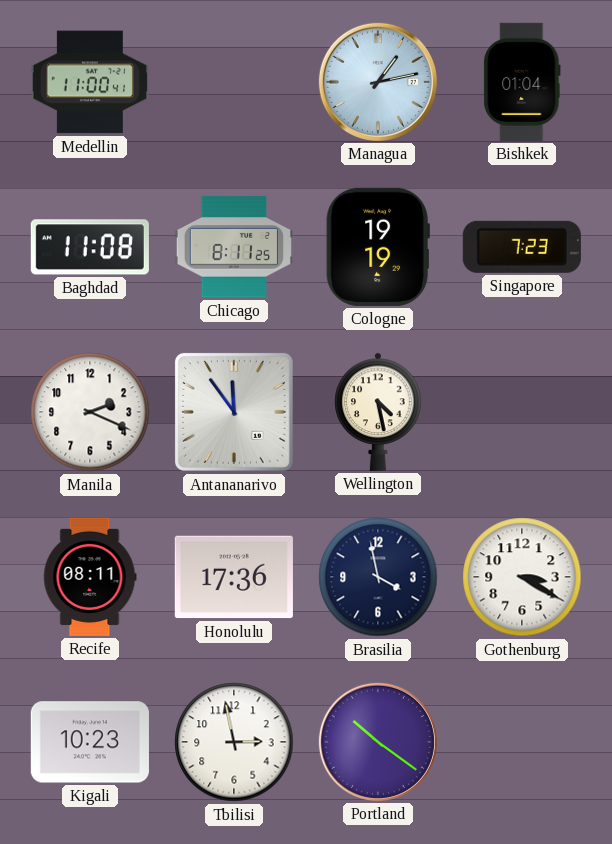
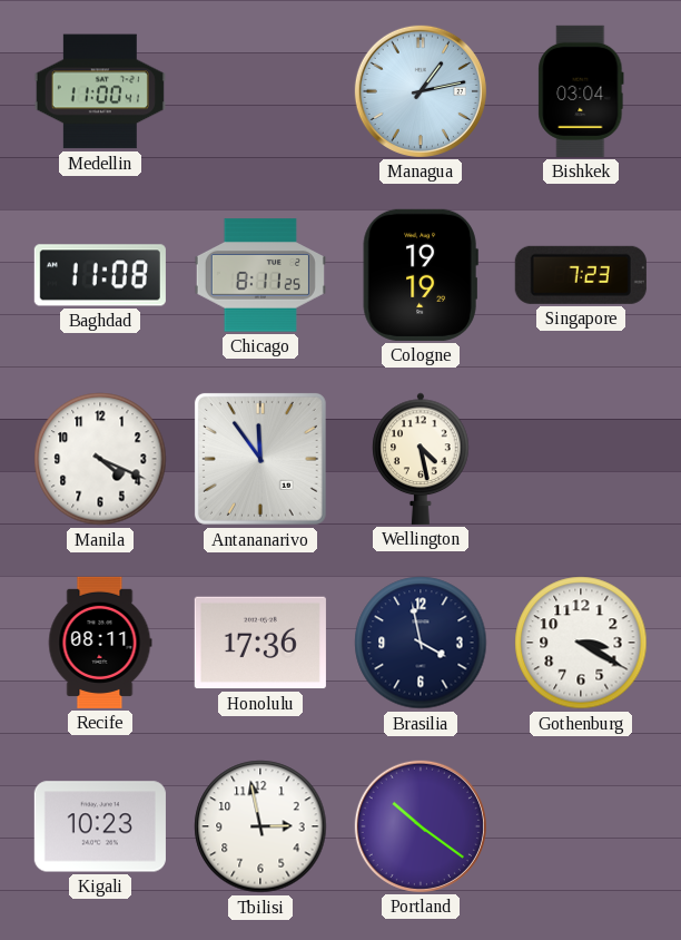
Bishkek: 01:04 -> 03:04
Manila: 2:19 -> 4:19
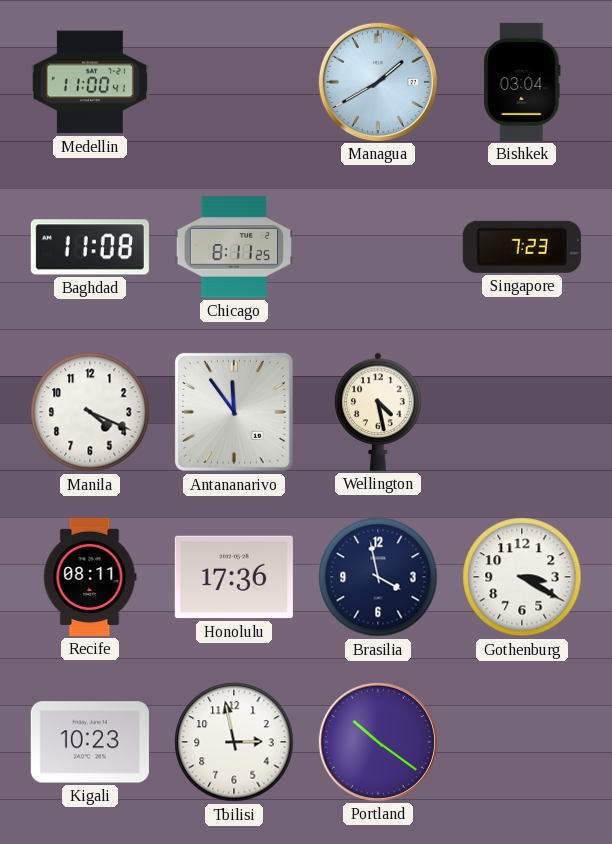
Managua: 1:13 -> 1:40
Cologne: 19:19 -> none
